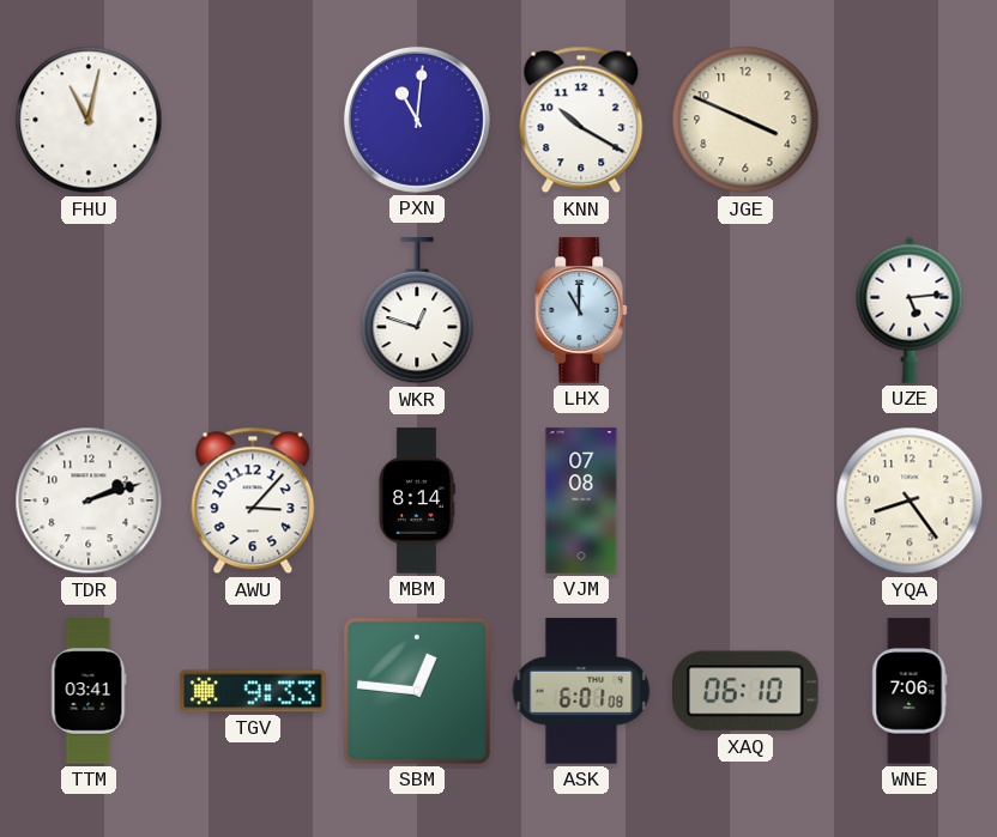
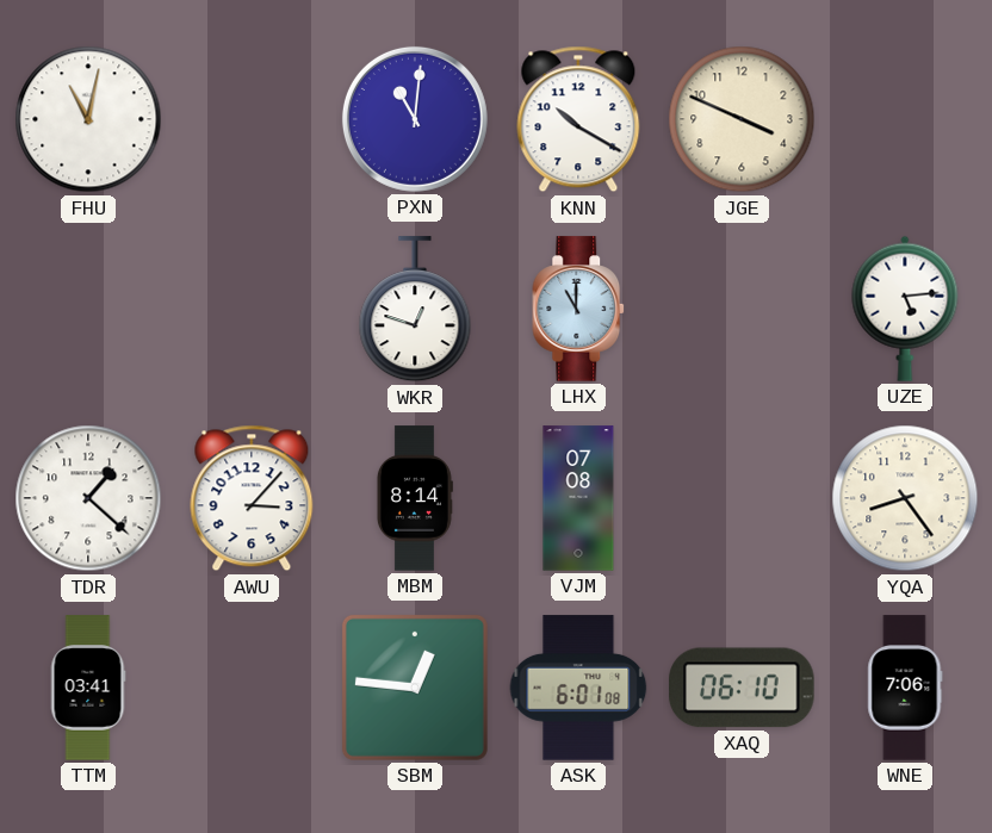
TDR: 2:12 -> 1:22
TGV: 9:33 -> none
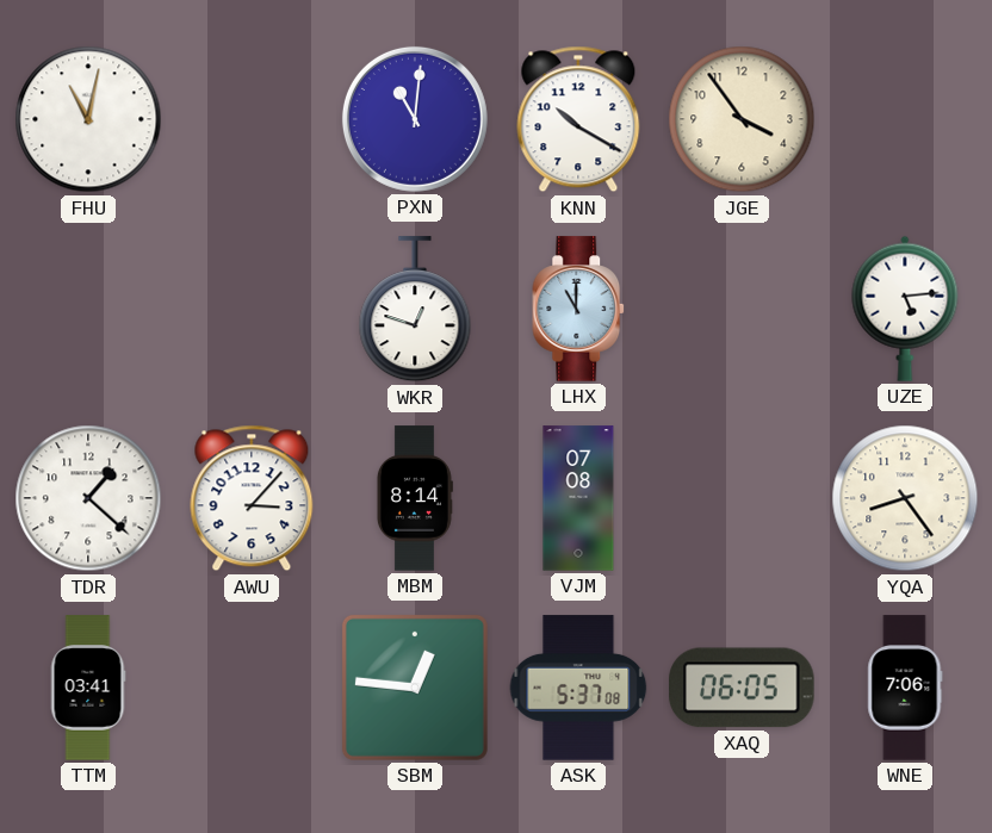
JGE: 3:49 -> 3:54
ASK: 6:01 -> 5:37
XAQ: 06:10 -> 06:05
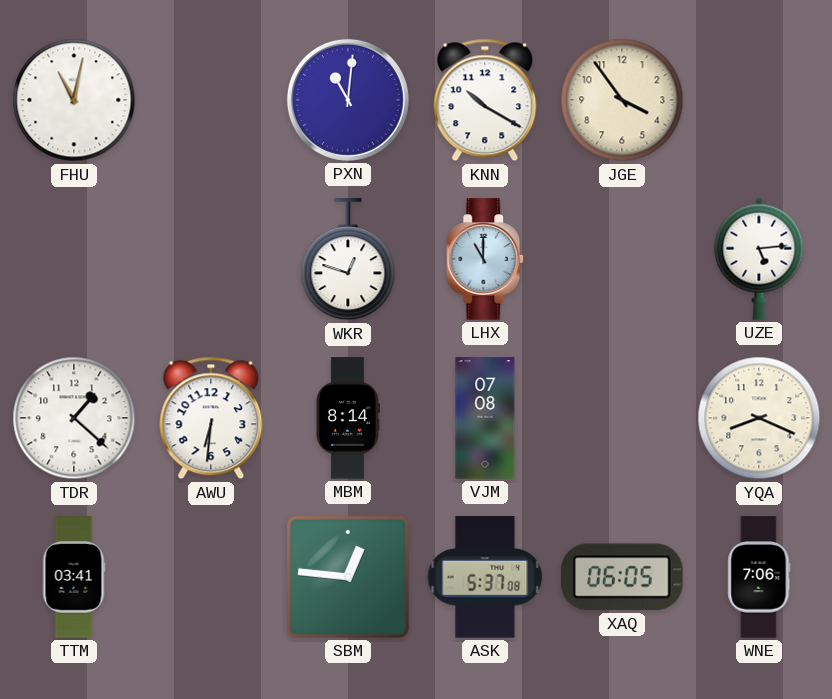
AWU: 3:07 -> 6:31
YQA: 8:24 -> 8:19
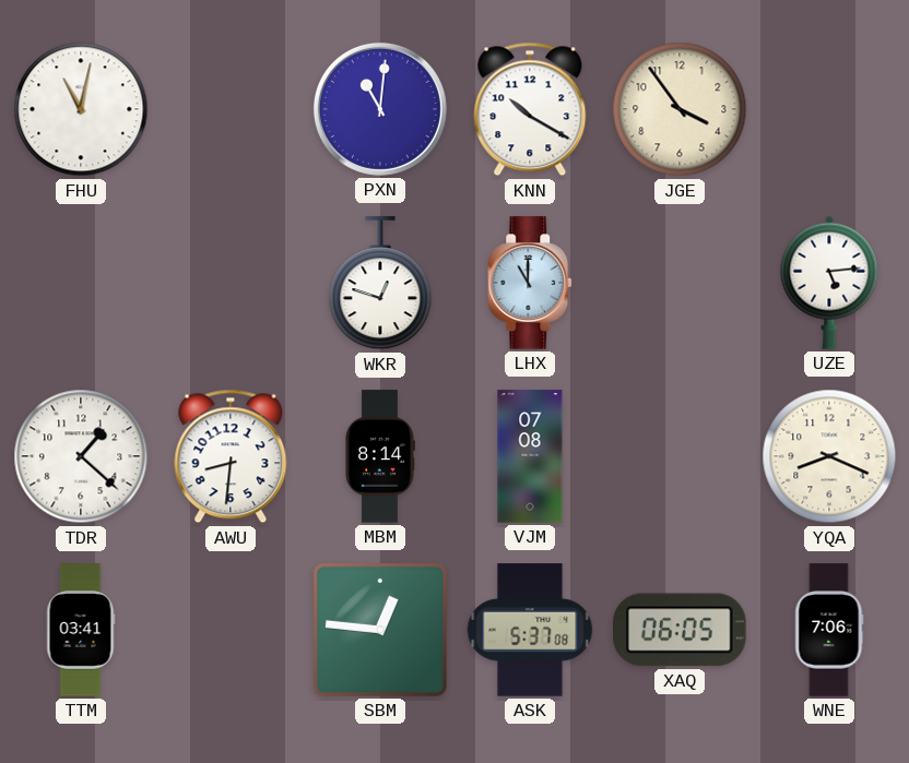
AWU: 6:31 -> 8:31
